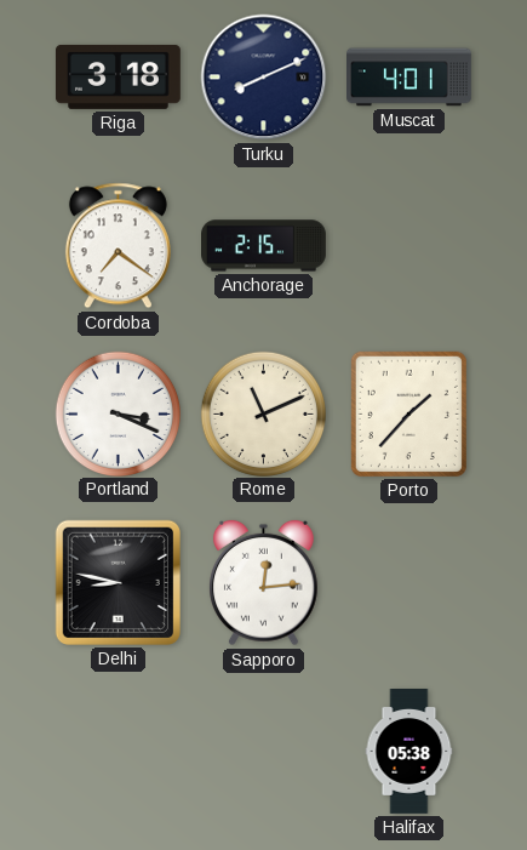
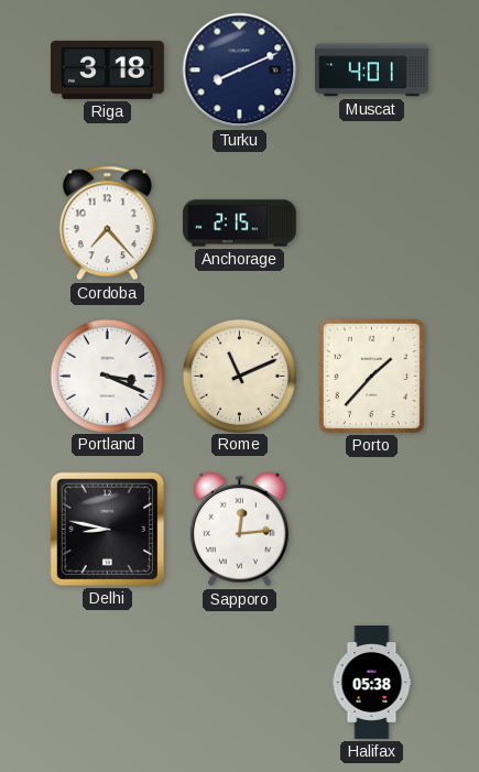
Cordoba: 7:21 -> 7:23
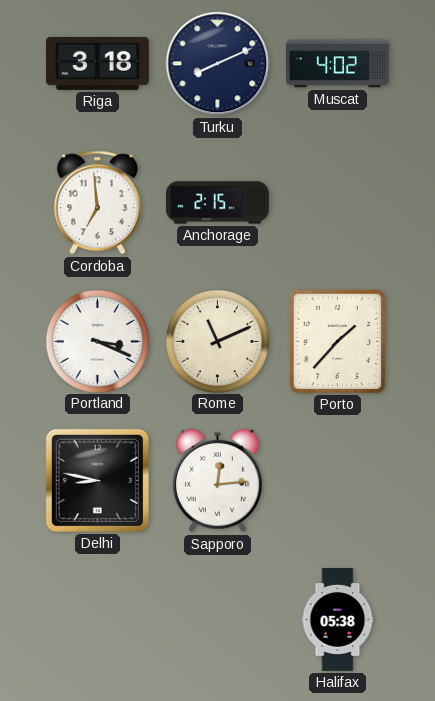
Muscat: 4:01 -> 4:02
Cordoba: 7:23 -> 6:59
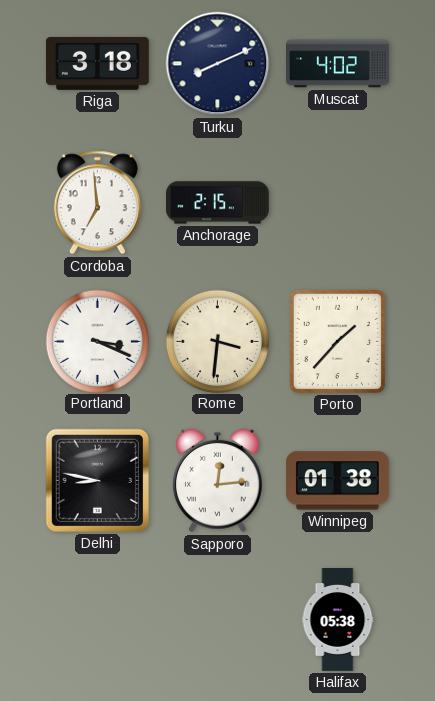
Rome: 11:11 -> 3:31
Winnipeg: none -> 01:38
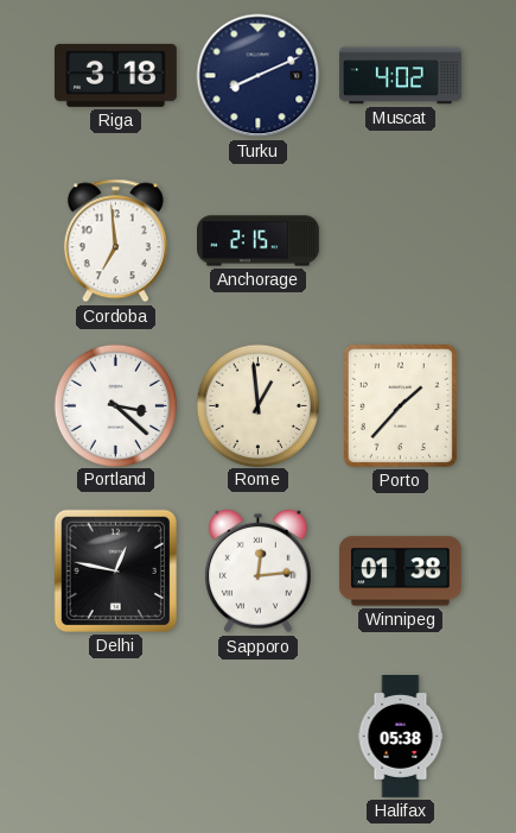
Portland: 3:19 -> 3:22
Rome: 3:31 -> 12:59
Delhi: 8:47 -> 12:47
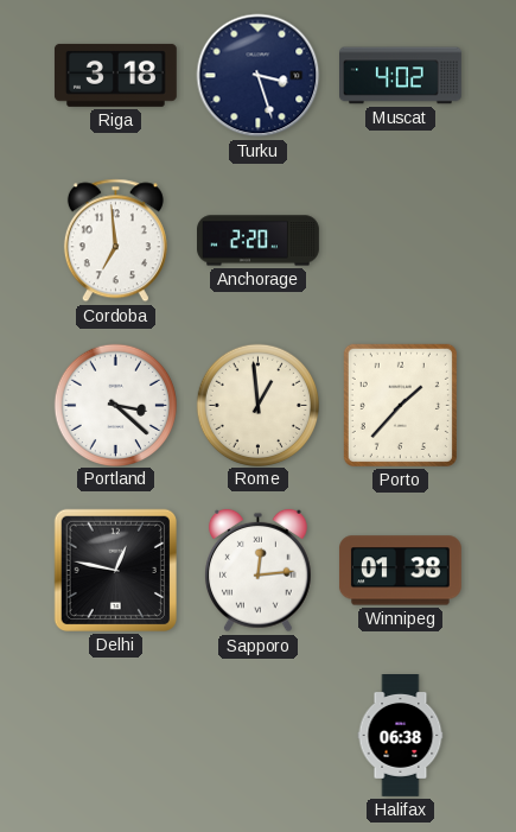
Turku: 8:11 -> 3:27
Anchorage: 2:15 -> 2:20
Halifax: 05:38 -> 06:38
